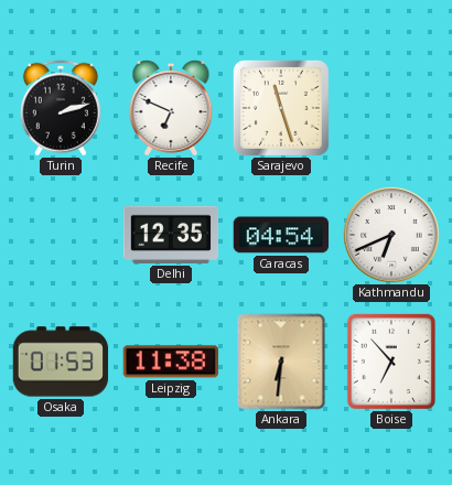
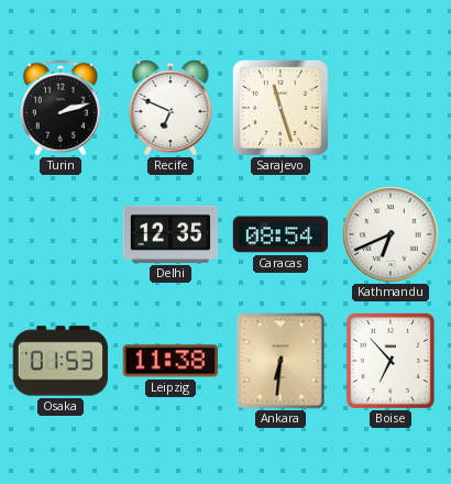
Caracas: 04:54 -> 08:54
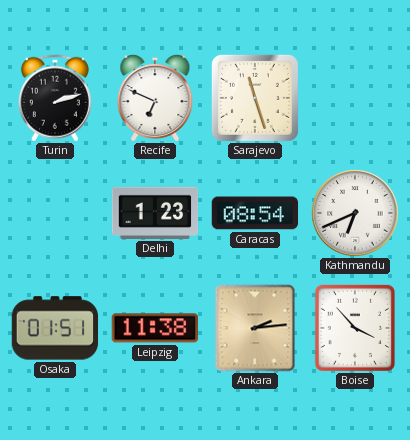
Delhi: 12:35 -> 1:23
Osaka: 01:53 -> 01:51
Ankara: 6:31 -> 2:14
Boise: 6:53 -> 3:53
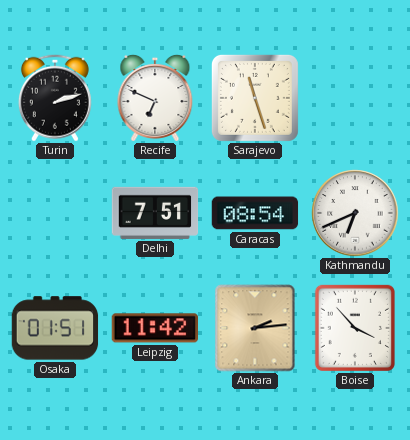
Delhi: 1:23 -> 7:51
Leipzig: 11:38 -> 11:42
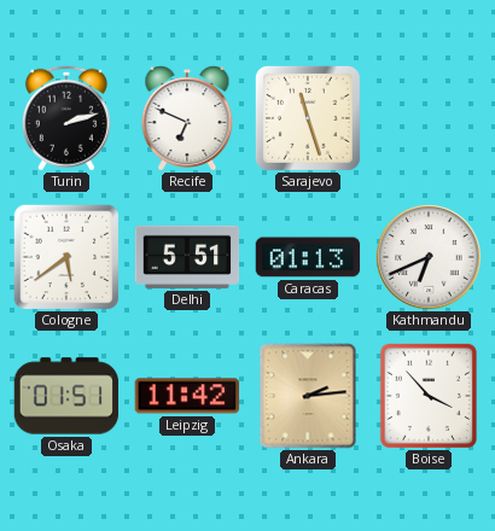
Cologne: none -> 5:39
Delhi: 7:51 -> 5:51
Caracas: 08:54 -> 01:13
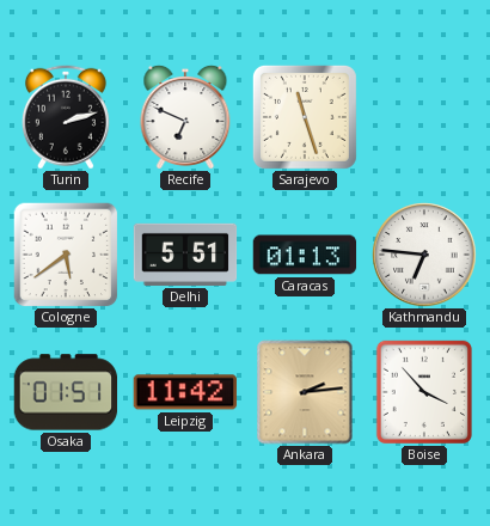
Kathmandu: 6:41 -> 6:46
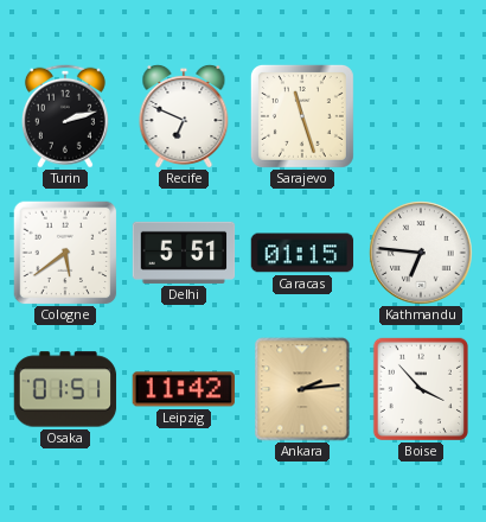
Caracas: 01:13 -> 01:15
